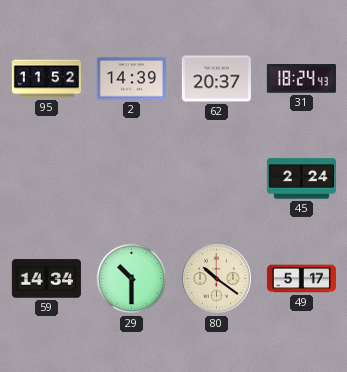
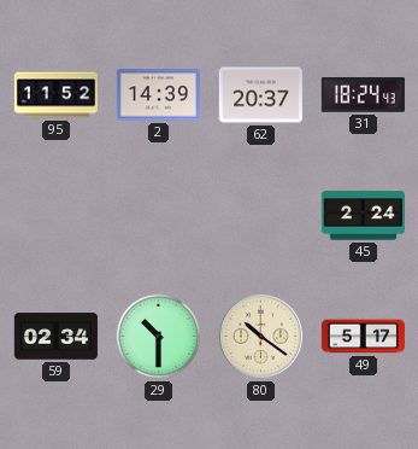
59: 14:34 -> 02:34
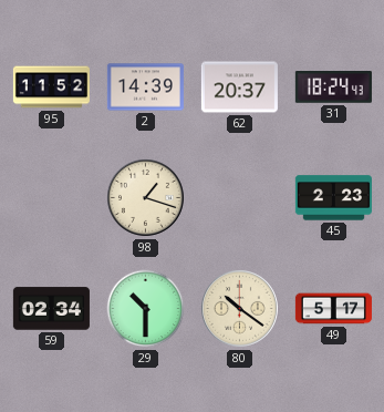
98: none -> 1:18
45: 2:24 -> 2:23
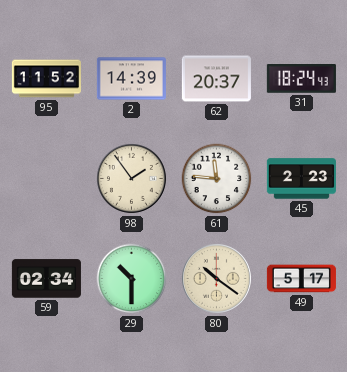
98: 1:18 -> 1:54
61: none -> 11:46
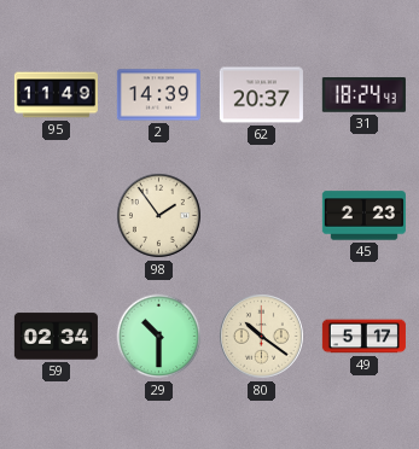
95: 11:52 -> 11:49
61: 11:46 -> none
